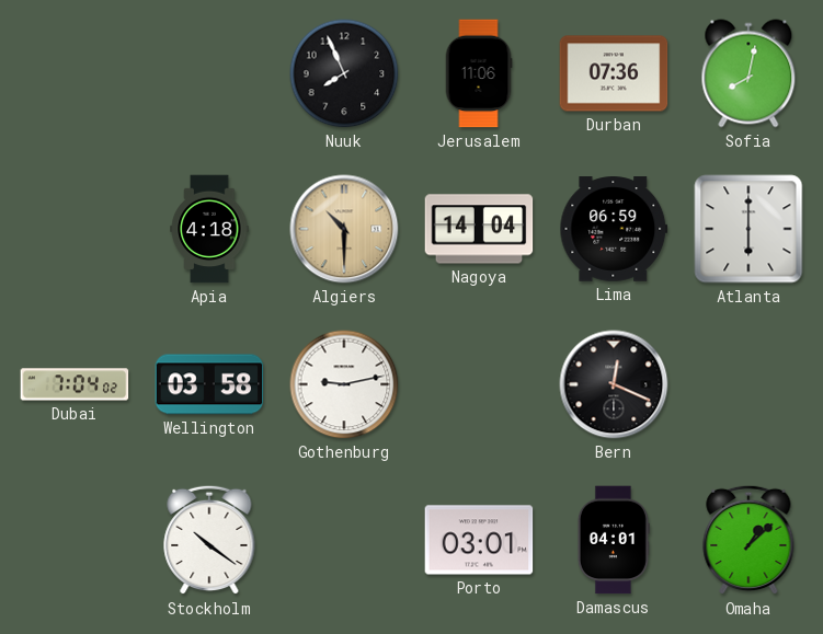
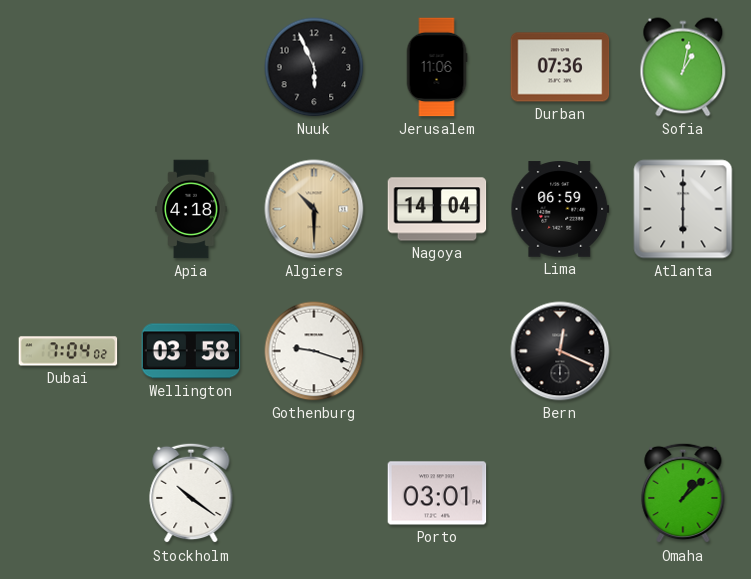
Nuuk: 7:56 -> 5:56
Sofia: 8:02 -> 1:02
Gothenburg: 9:13 -> 9:18
Damascus: 04:01 -> none
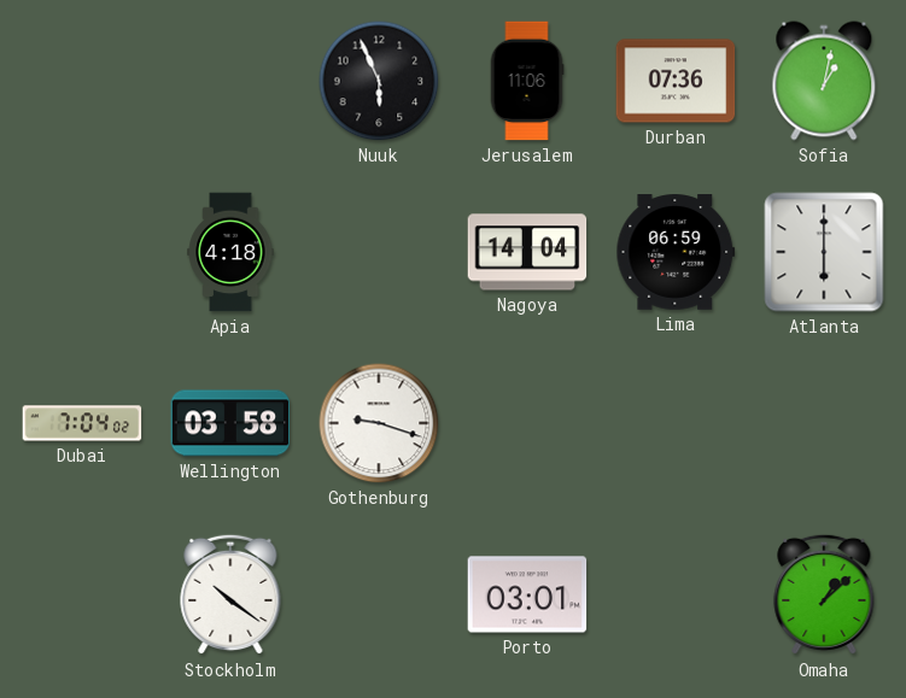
Algiers: 10:30 -> none
Bern: 12:19 -> none
